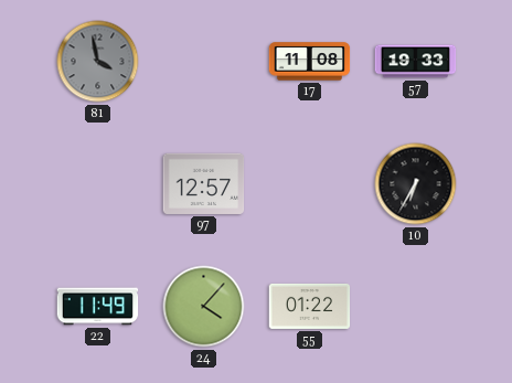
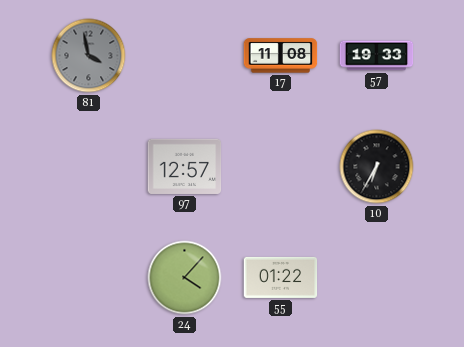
22: 11:49 -> none
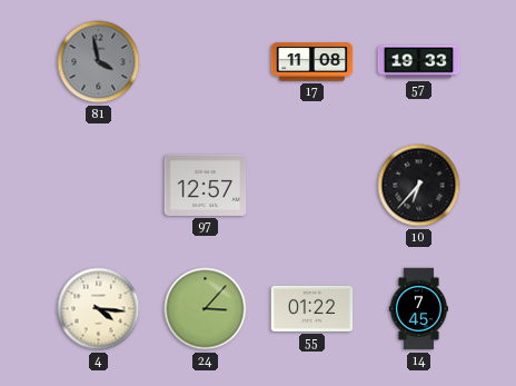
10: 6:35 -> 6:37
4: none -> 4:16
24: 4:07 -> 3:07
14: none -> 7:45
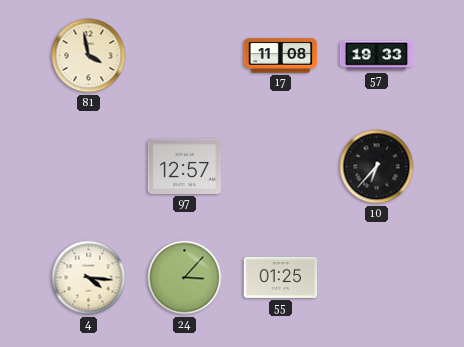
81 dial: grey -> cream
55: 01:22 -> 01:25
14: 7:45 -> none
